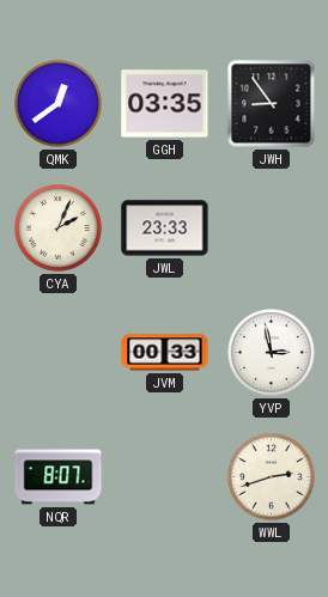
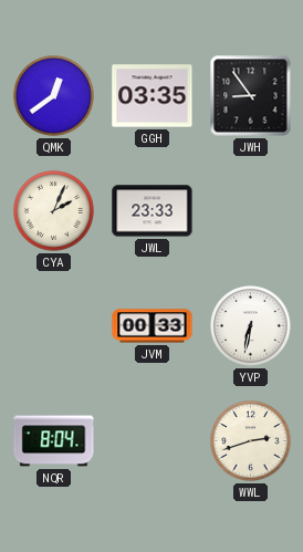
YVP: 2:58 -> 6:32
NQR: 8:07 -> 8:04
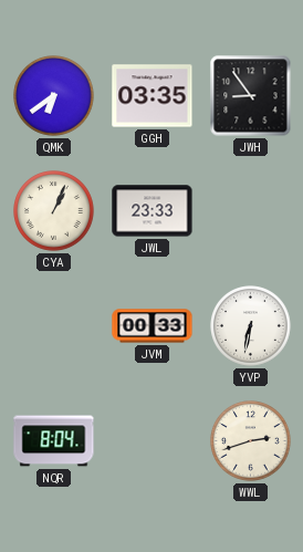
QMK: 12:39 -> 6:39
CYA: 2:04 -> 1:04
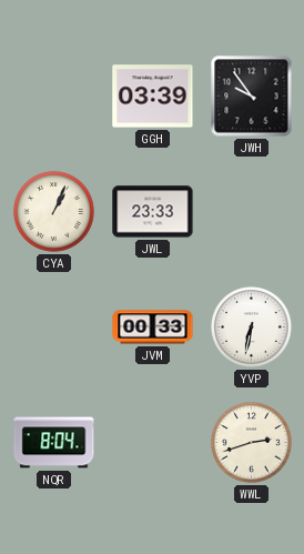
QMK: 6:39 -> none
GGH: 03:35 -> 03:39
JWH: 8:54 -> 9:54
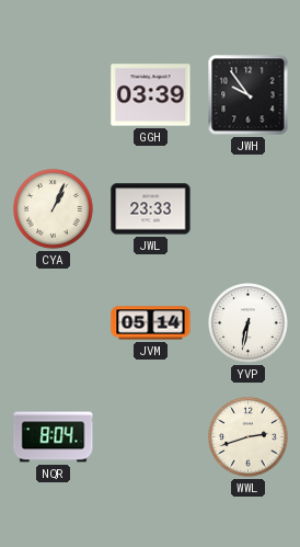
JVM: 00:33 -> 05:14
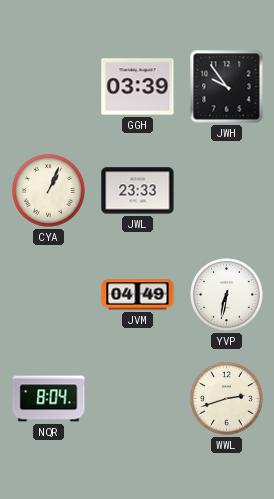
JVM: 05:14 -> 04:49
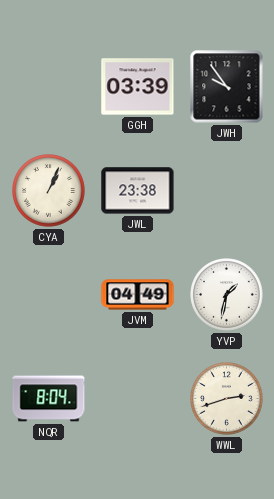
JWL: 23:33 -> 23:38
YVP: 6:32 -> 1:32
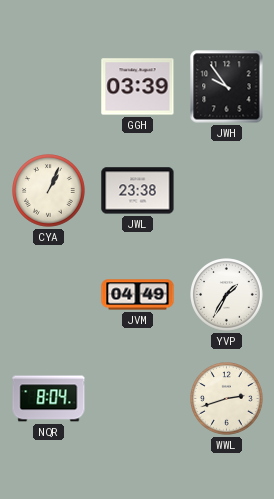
YVP: 1:32 -> 1:35
